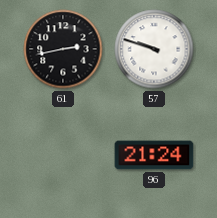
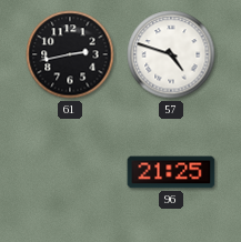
57: 9:48 -> 4:48
96: 21:24 -> 21:25
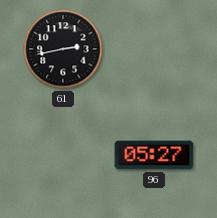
57: 4:48 -> none
96: 21:25 -> 05:27
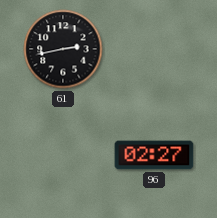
96: 05:27 -> 02:27
